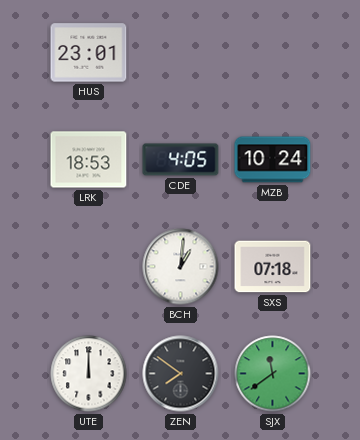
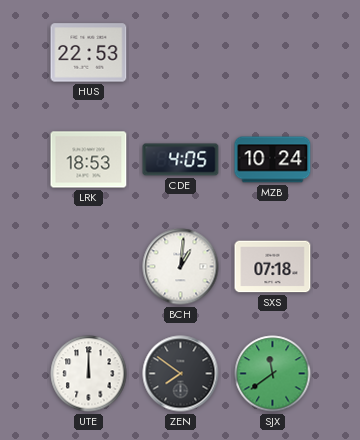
HUS: 23:01 -> 22:53
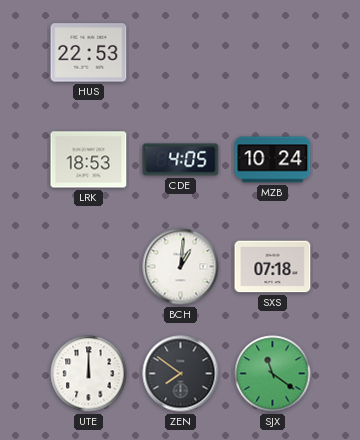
SJX: 11:39 -> 11:21
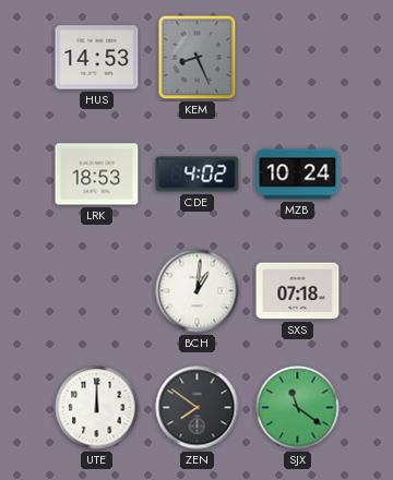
HUS: 22:53 -> 14:53
KEM: none -> 8:26
CDE: 4:05 -> 4:02
